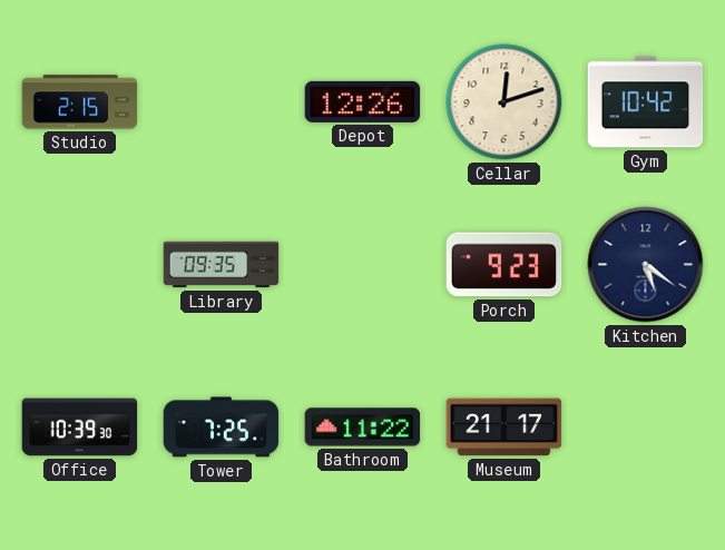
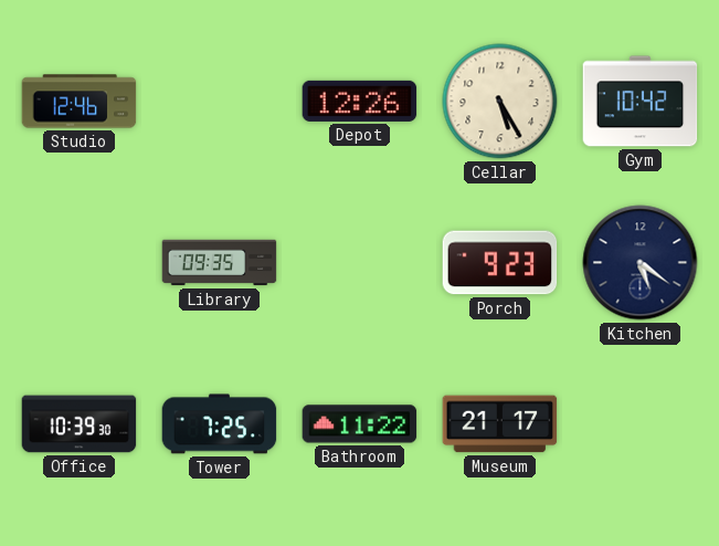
Studio: 2:15 -> 12:46
Cellar: 12:12 -> 5:25
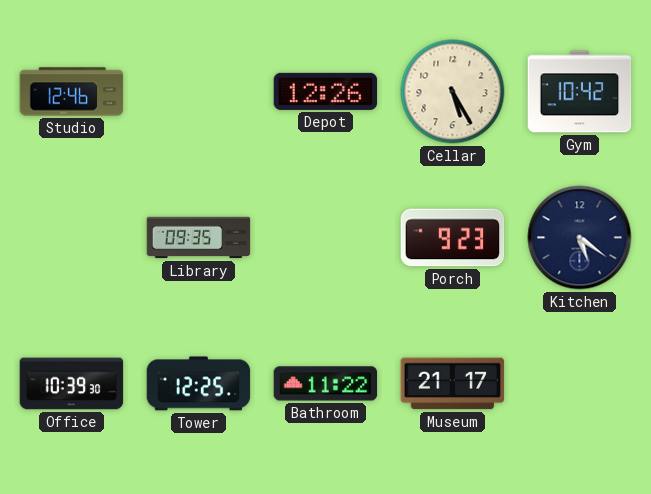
Tower: 7:25 -> 12:25
